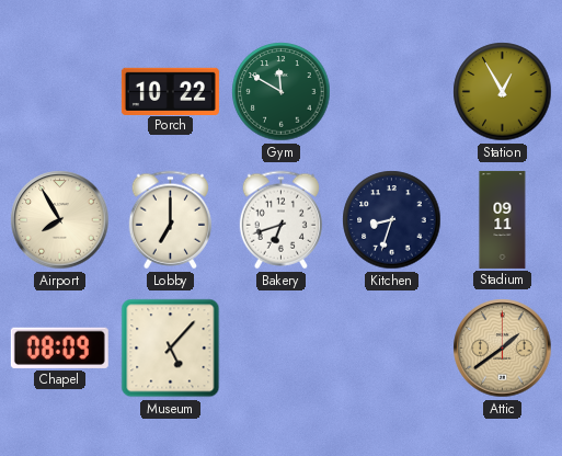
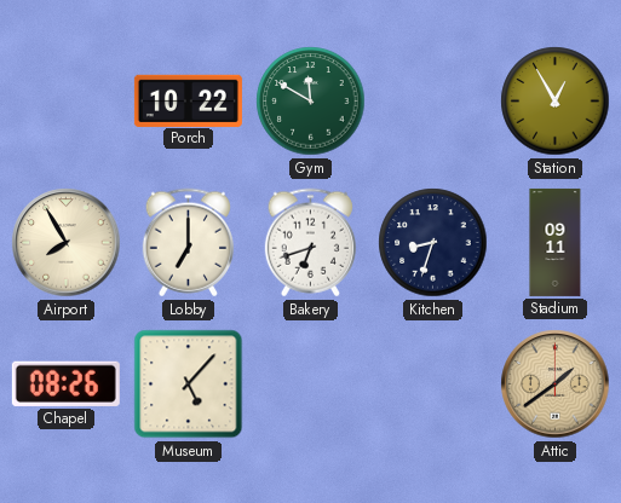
Chapel: 08:09 -> 08:26
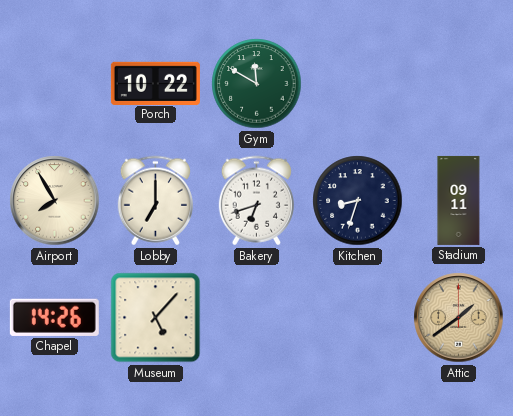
Station: 12:55 -> none
Chapel: 08:26 -> 14:26
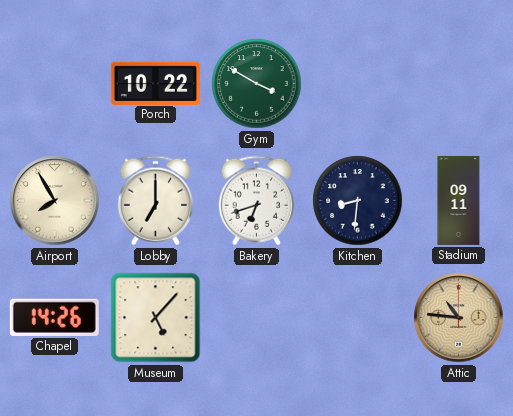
Gym: 11:50 -> 3:50
Kitchen: 8:33 -> 8:31
Attic: 1:39 -> 10:46
